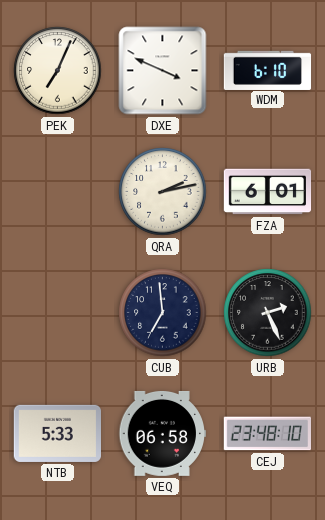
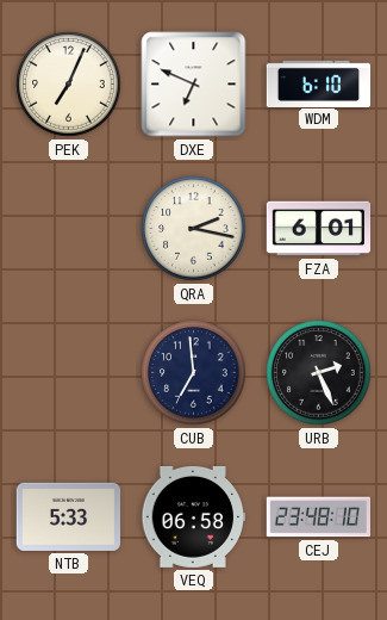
DXE: 3:49 -> 6:49
QRA: 2:13 -> 2:17
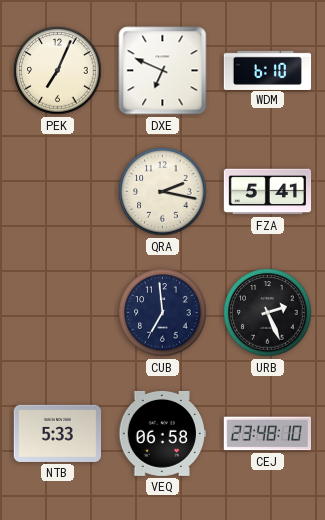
FZA: 6:01 -> 5:41
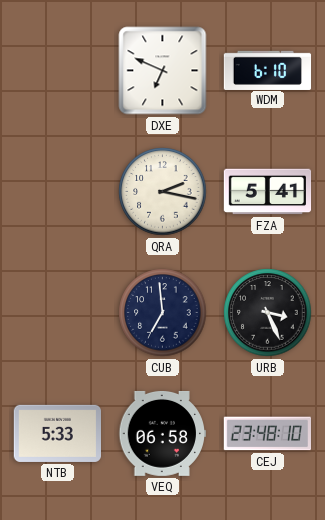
PEK: 7:04 -> none
URB: 2:26 -> 3:26
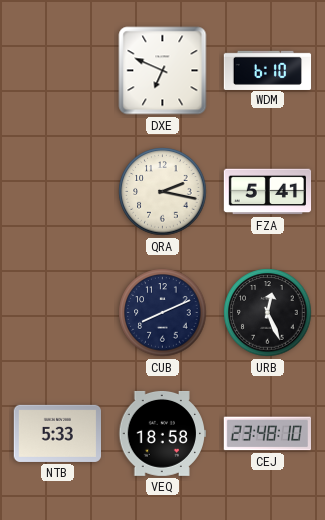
CUB: 6:59 -> 8:11
URB: 3:26 -> 12:26
VEQ: 06:58 -> 18:58
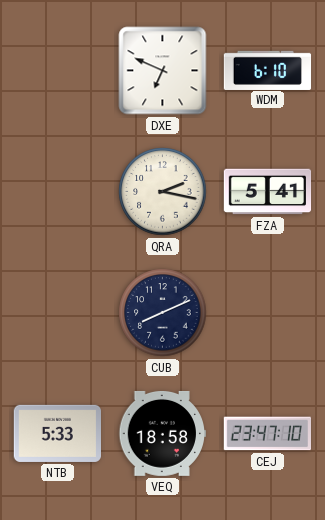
URB: 12:26 -> none
CEJ: 23:48 -> 23:47
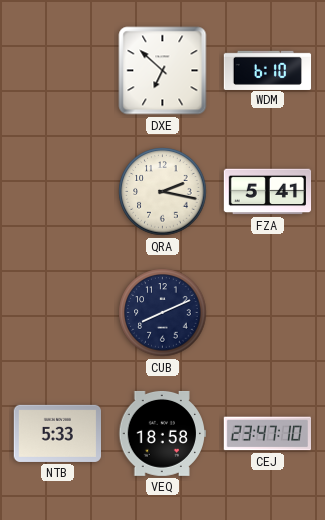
DXE: 6:49 -> 6:52
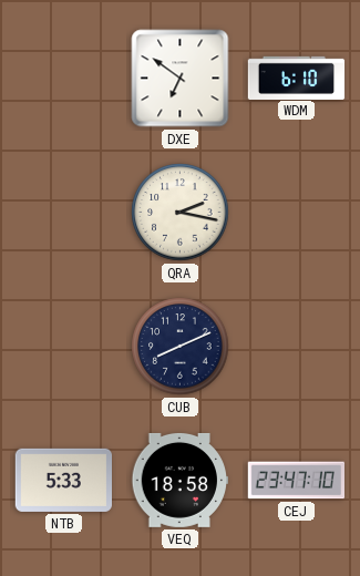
DXE: 6:52 -> 6:51
FZA: 5:41 -> none
